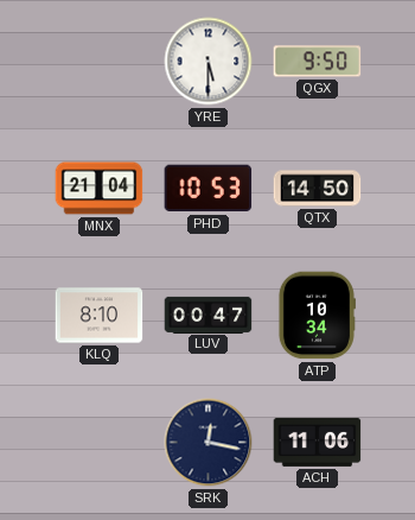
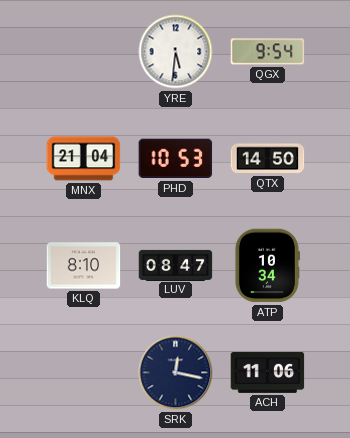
YRE: 5:30 -> 5:31
QGX: 9:50 -> 9:54
LUV: 00:47 -> 08:47
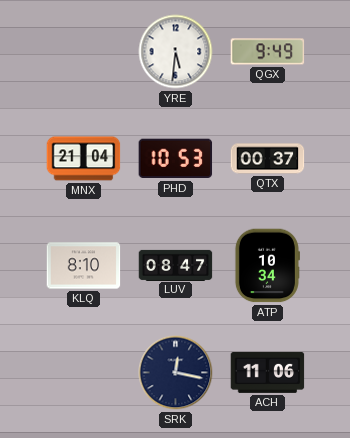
QGX: 9:54 -> 9:49
QTX: 14:50 -> 00:37
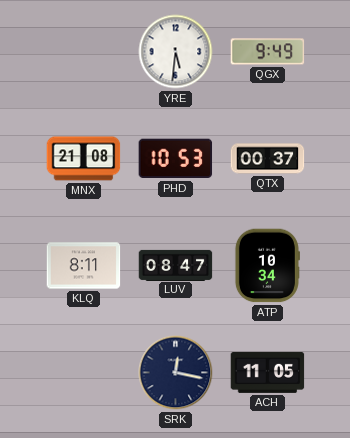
MNX: 21:04 -> 21:08
KLQ: 8:10 -> 8:11
ACH: 11:06 -> 11:05
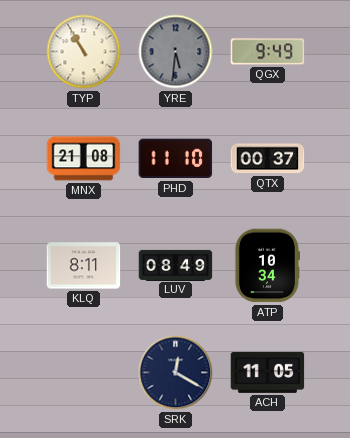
TYP: none -> 10:55
YRE dial: white -> grey
PHD: 10:53 -> 11:10
LUV: 08:47 -> 08:49
SRK: 12:17 -> 12:20
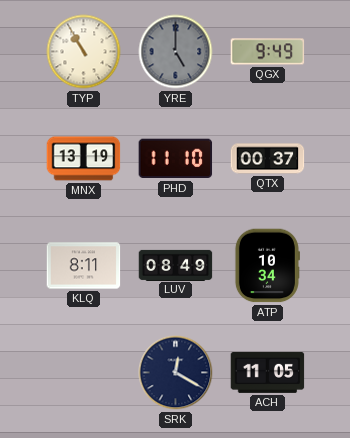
YRE: 5:31 -> 5:00
MNX: 21:08 -> 13:19
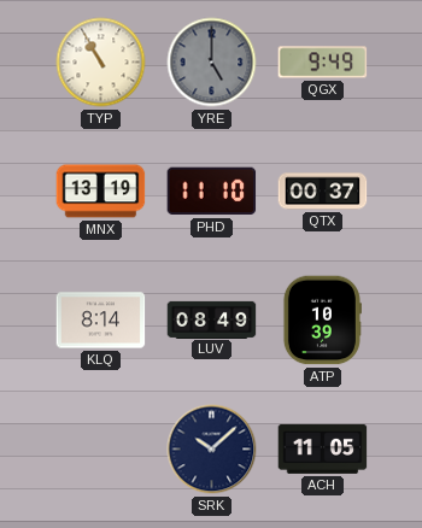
KLQ: 8:11 -> 8:14
ATP: 10:34 -> 10:39
SRK: 12:20 -> 10:08
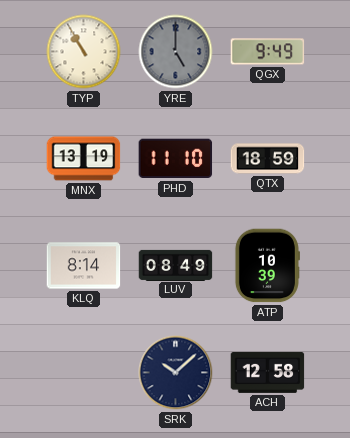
QTX: 00:37 -> 18:59
ACH: 11:05 -> 12:58
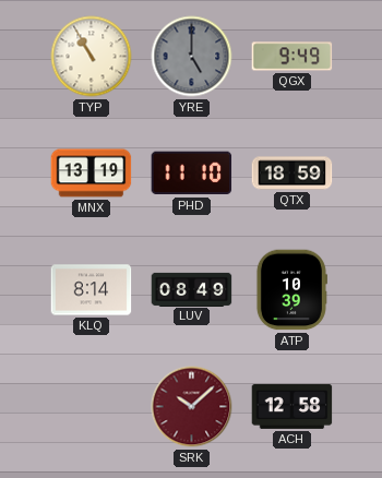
SRK dial: navy -> burgundy
